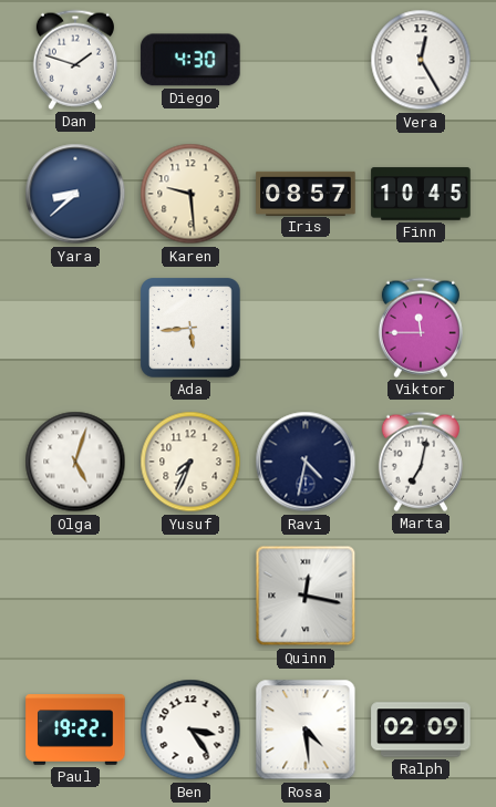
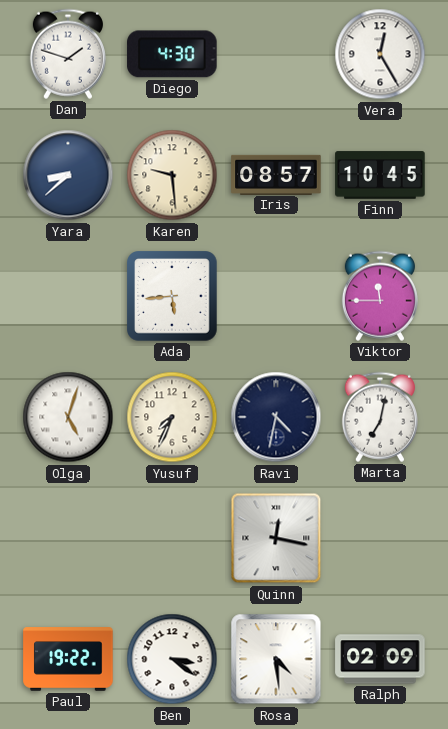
Ben: 3:24 -> 3:21
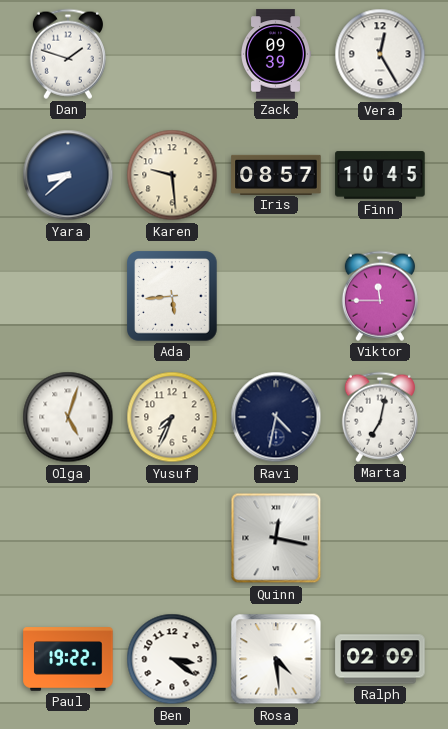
Diego: 4:30 -> none
Zack: none -> 09:39
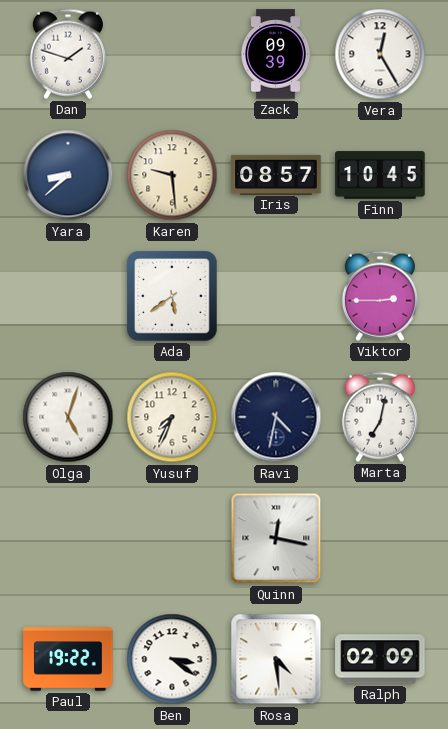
Ada: 5:44 -> 5:39
Viktor: 11:45 -> 2:45
